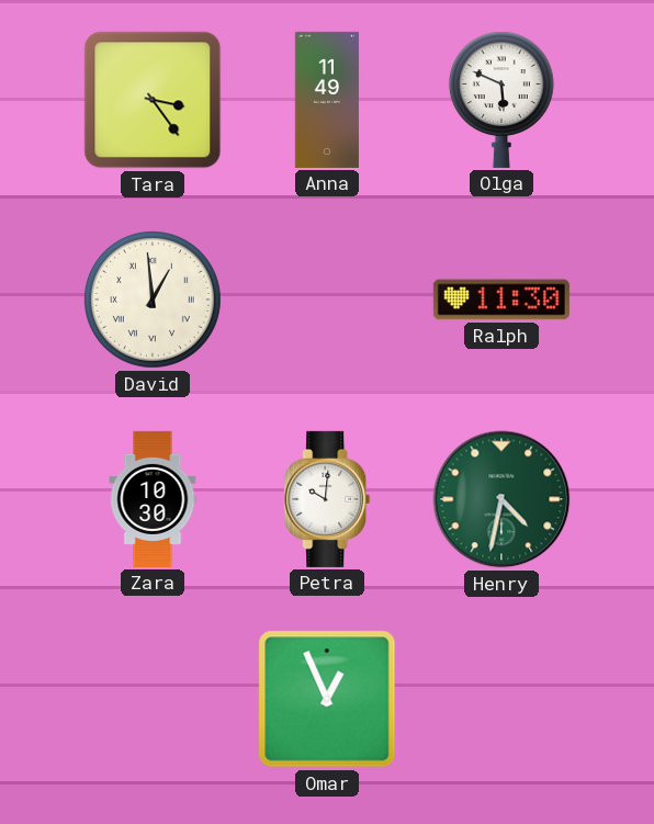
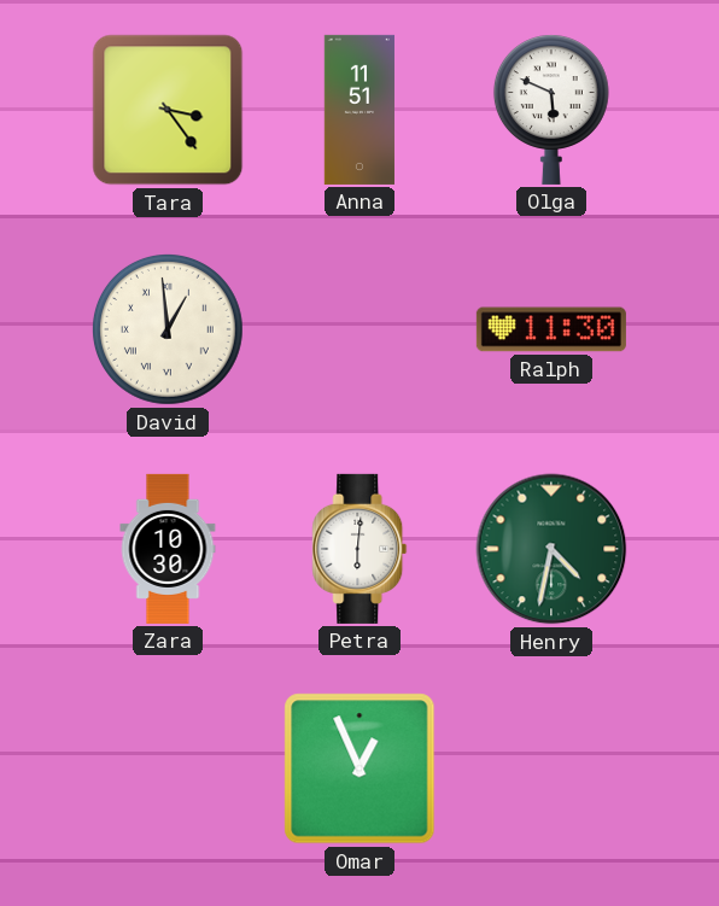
Anna: 11:49 -> 11:51
Petra: 10:01 -> 6:01
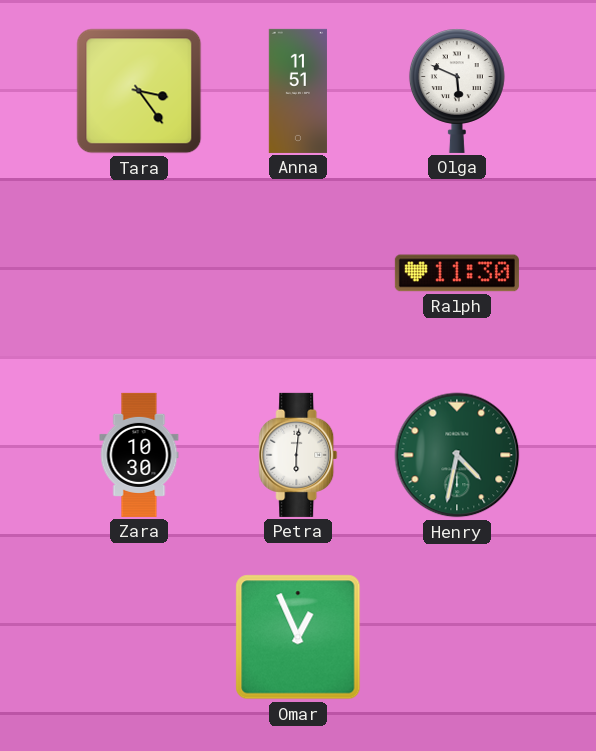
David: 12:59 -> none
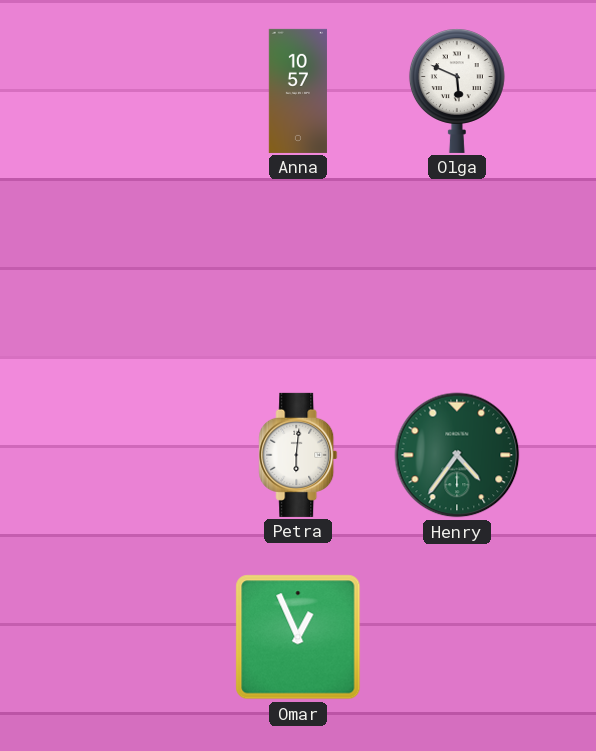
Tara: 3:24 -> none
Anna: 11:51 -> 10:57
Ralph: 11:30 -> none
Zara: 10:30 -> none
Henry: 4:32 -> 4:36
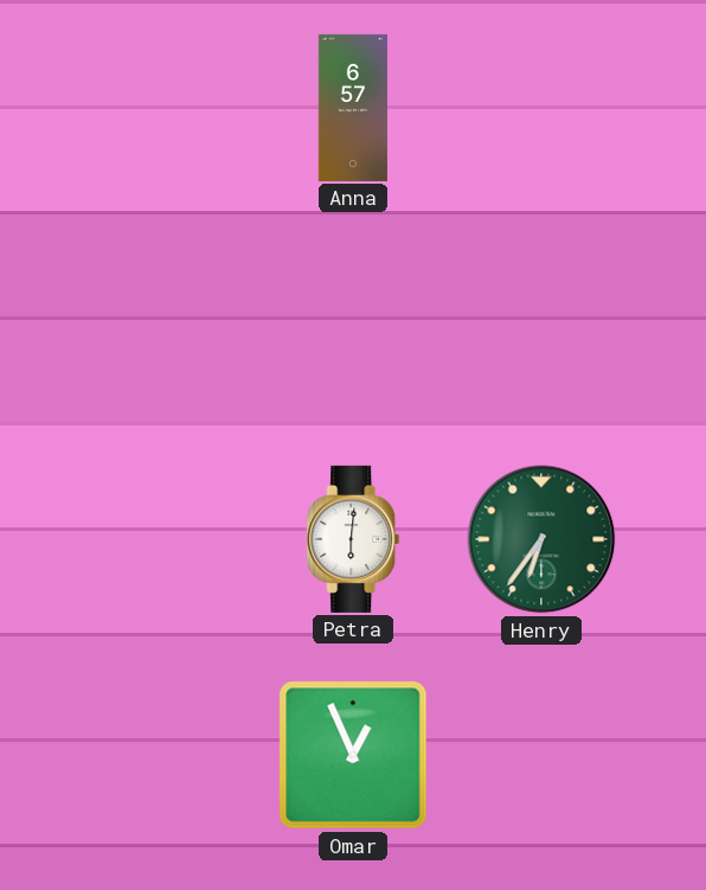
Anna: 10:57 -> 6:57
Olga: 5:49 -> none
Henry: 4:36 -> 6:36
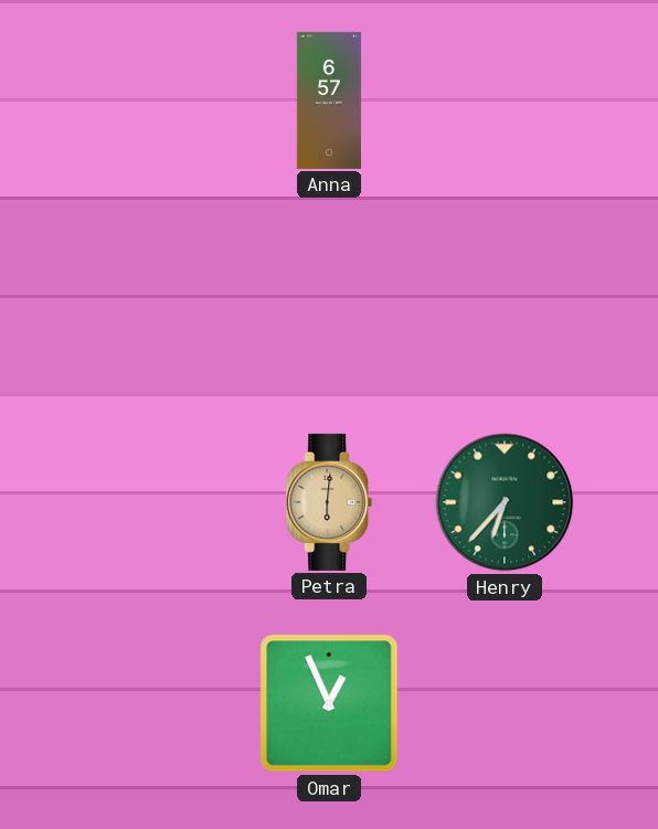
Petra dial: white -> champagne
Henry: 6:36 -> 6:37
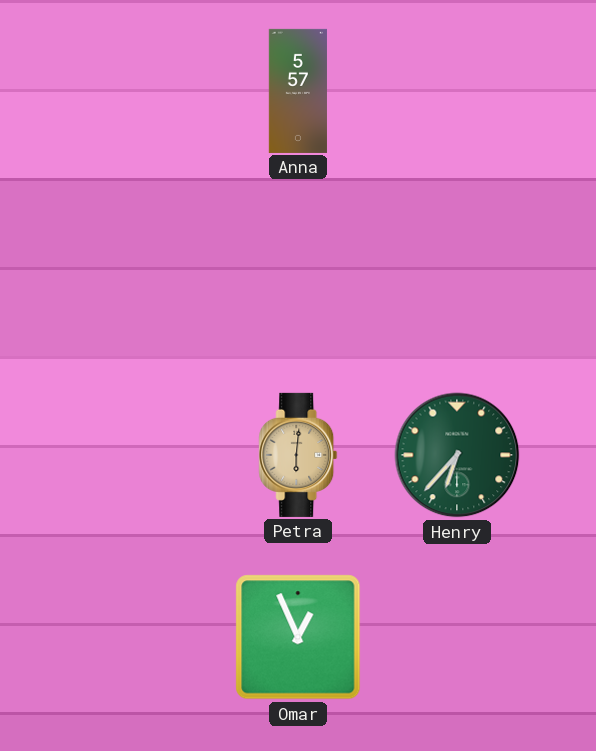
Anna: 6:57 -> 5:57
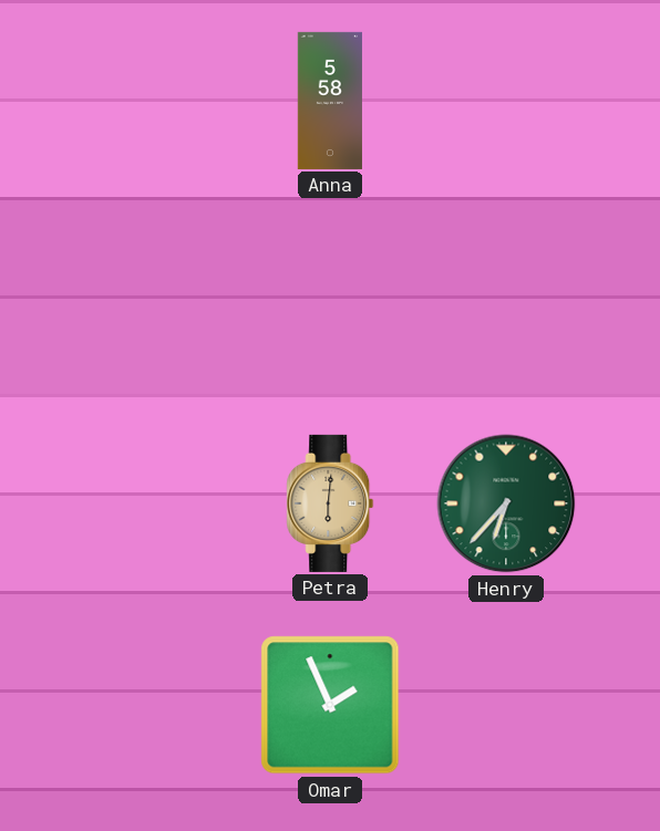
Anna: 5:57 -> 5:58
Omar: 12:56 -> 1:56
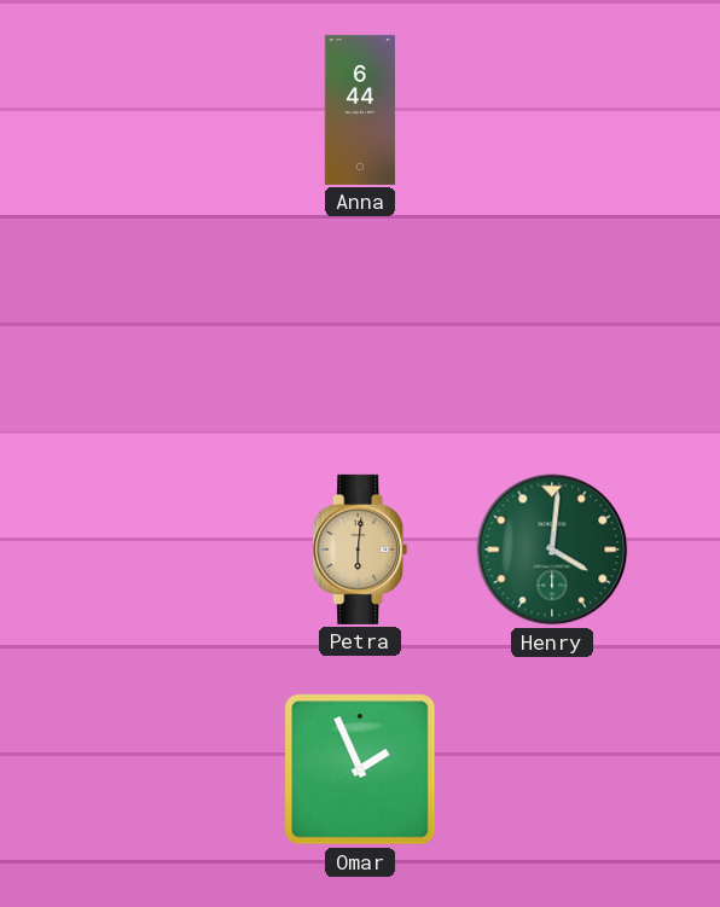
Anna: 5:58 -> 6:44
Henry: 6:37 -> 4:01
